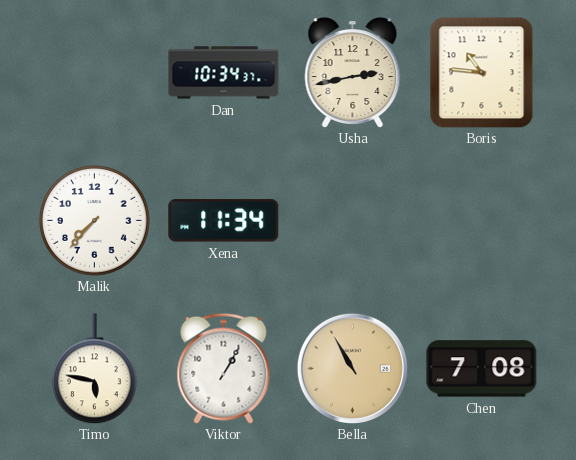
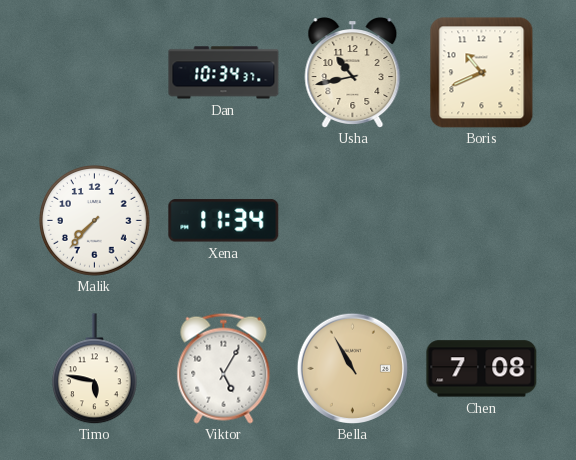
Usha: 2:43 -> 10:43
Boris: 10:46 -> 10:41
Viktor: 1:05 -> 5:05
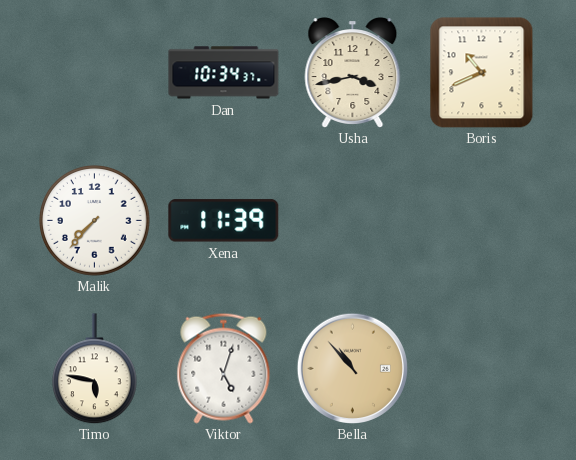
Usha: 10:43 -> 3:43
Xena: 11:34 -> 11:39
Viktor: 5:05 -> 5:03
Bella: 10:55 -> 10:53
Chen: 7:08 -> none
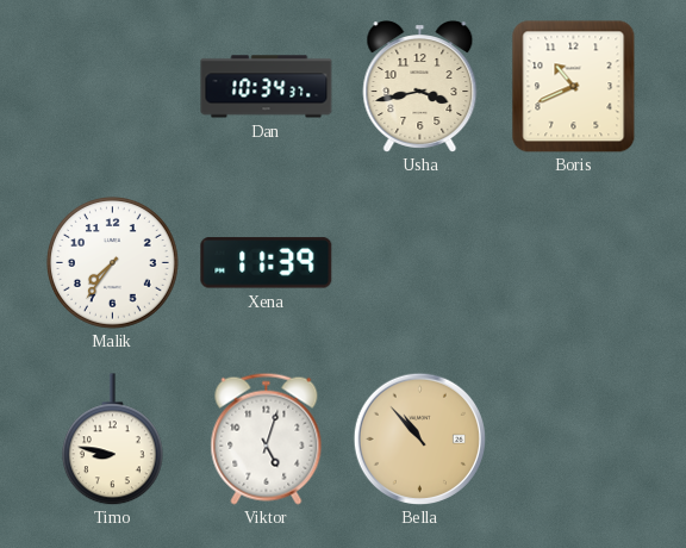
Malik: 7:37 -> 7:36
Timo: 5:47 -> 8:47
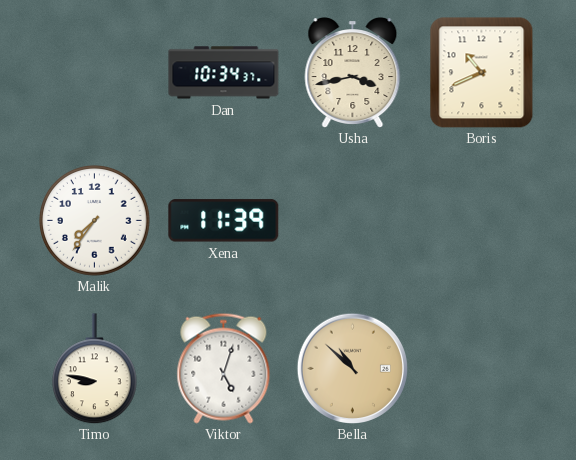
Bella: 10:53 -> 10:52
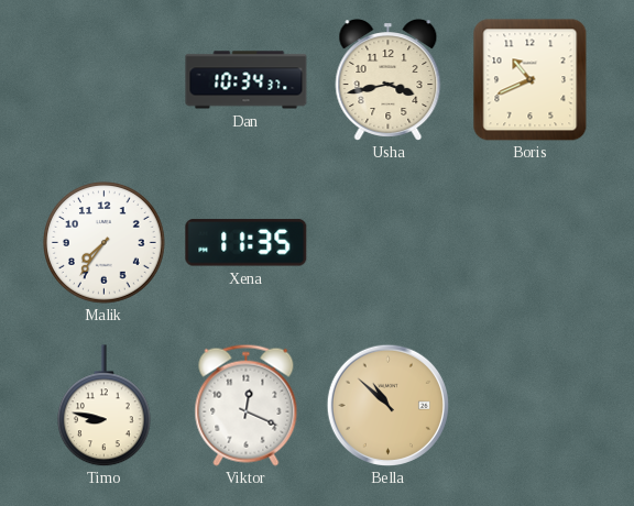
Xena: 11:39 -> 11:35
Viktor: 5:03 -> 12:19
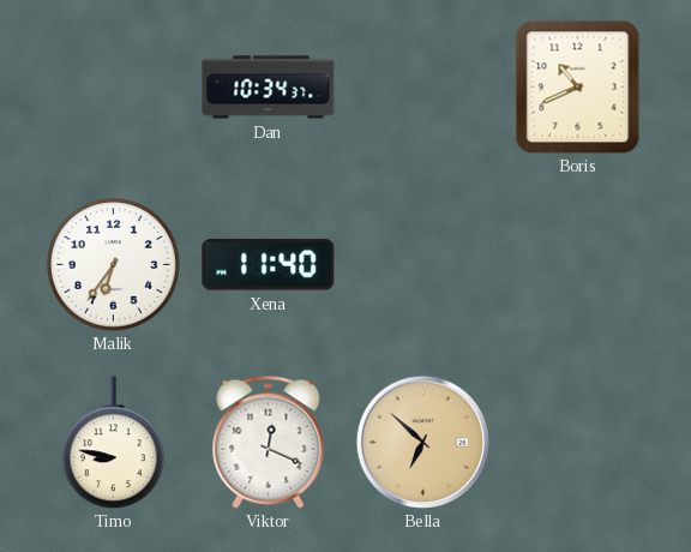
Usha: 3:43 -> none
Malik: 7:36 -> 6:36
Xena: 11:35 -> 11:40
Bella: 10:52 -> 6:52
